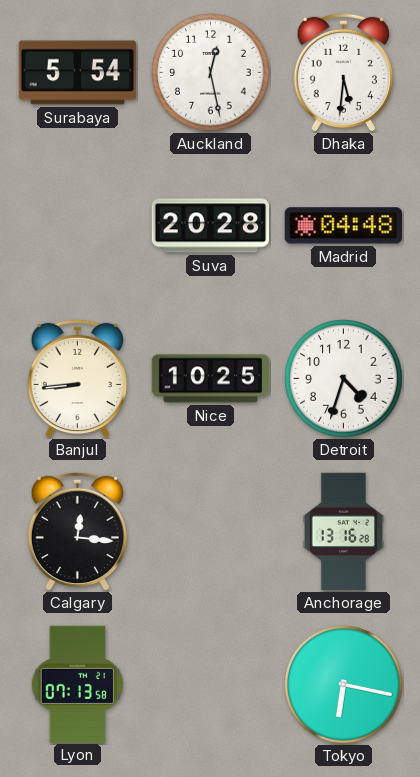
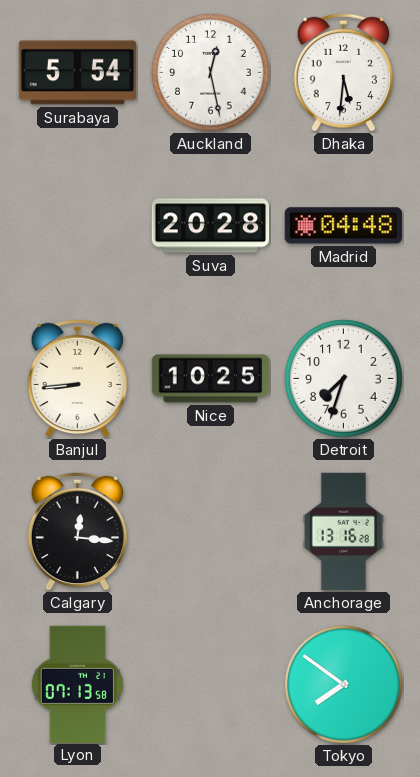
Detroit: 4:33 -> 7:33
Tokyo: 6:17 -> 7:51
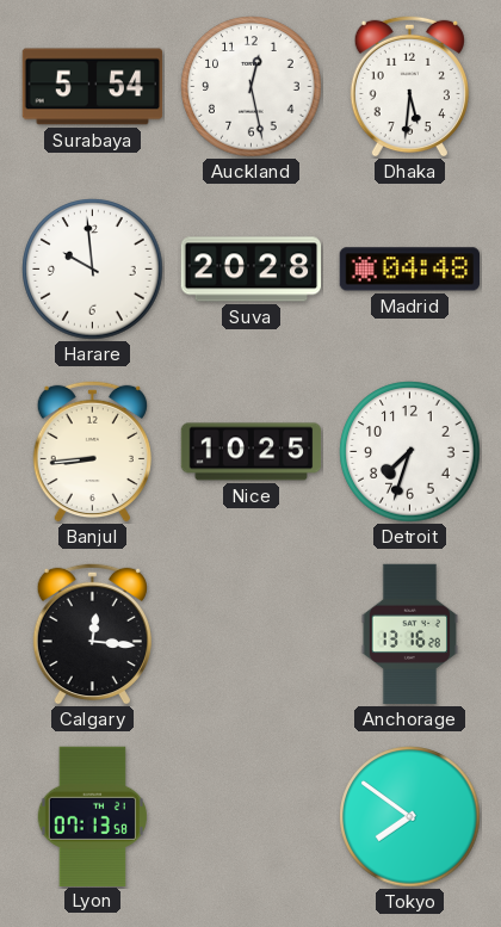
Harare: none -> 9:59
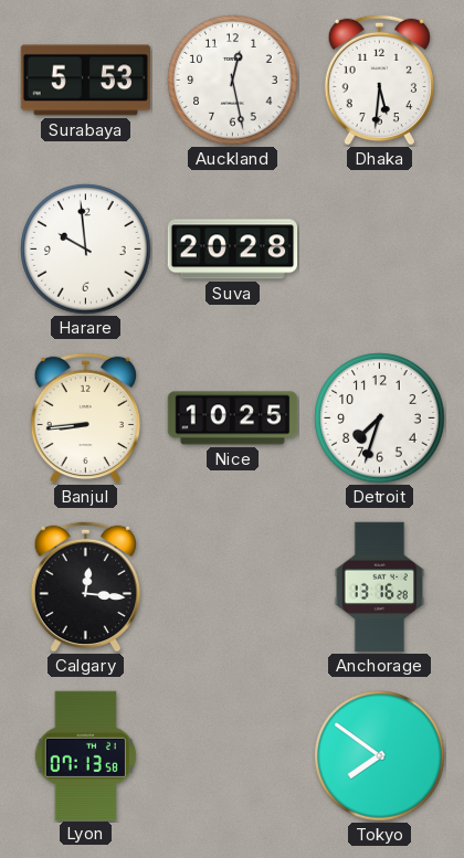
Surabaya: 5:54 -> 5:53
Madrid: 04:48 -> none
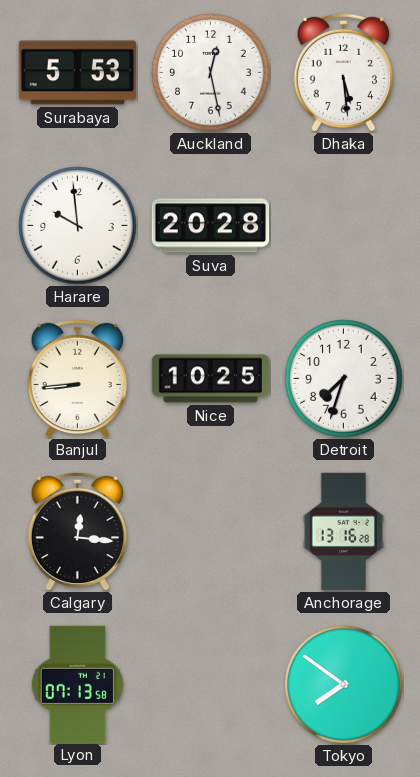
Dhaka: 5:31 -> 5:29
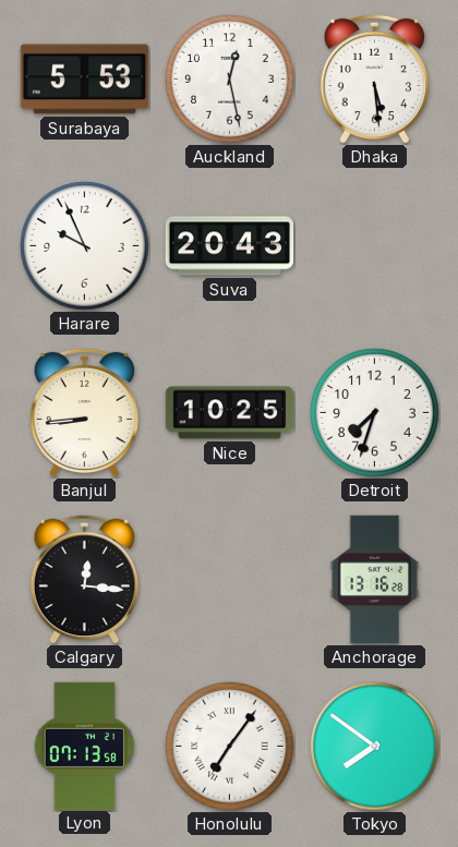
Harare: 9:59 -> 9:56
Suva: 20:28 -> 20:43
Honolulu: none -> 7:06
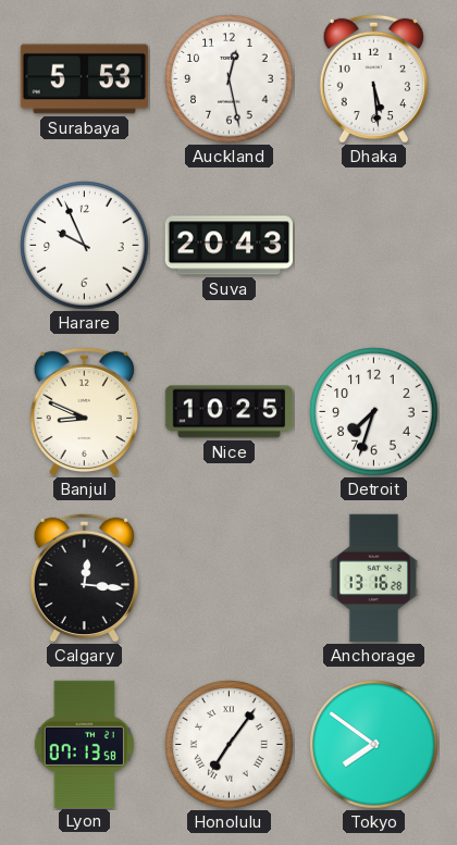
Banjul: 8:44 -> 8:49
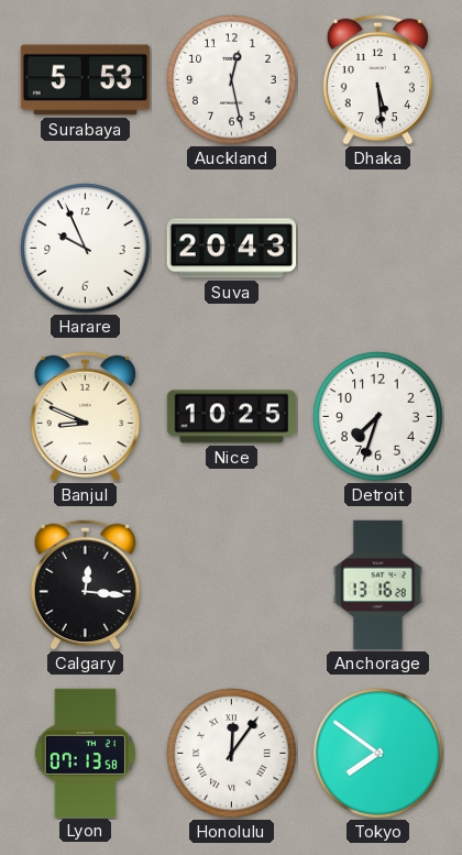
Honolulu: 7:06 -> 12:06
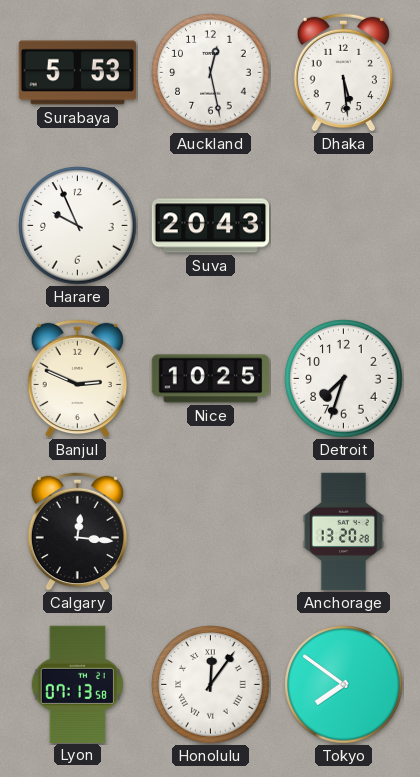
Banjul: 8:49 -> 2:49
Anchorage: 13:16 -> 13:20
